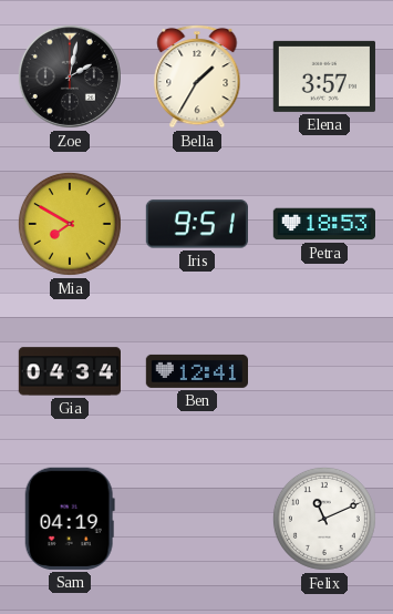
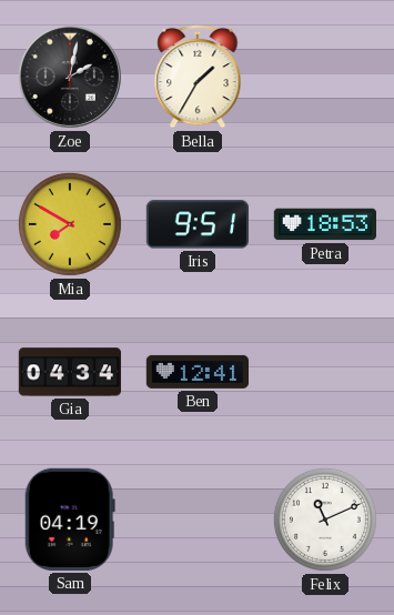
Elena: 3:57 -> none
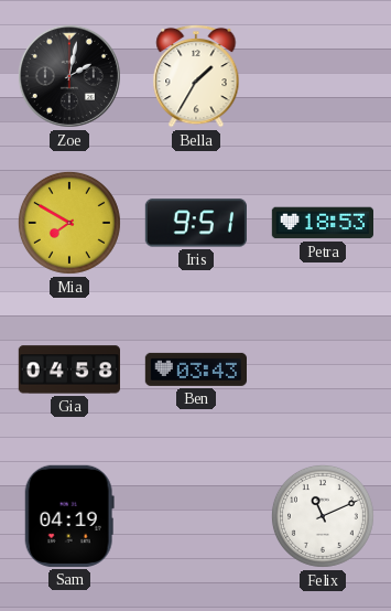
Gia: 04:34 -> 04:58
Ben: 12:41 -> 03:43
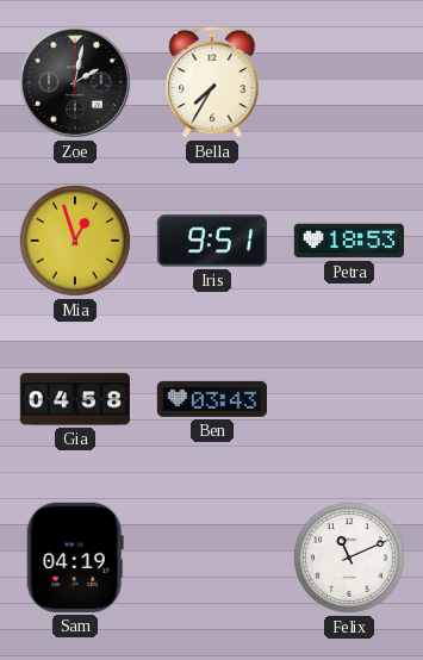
Bella: 1:35 -> 7:35
Mia: 7:50 -> 12:57
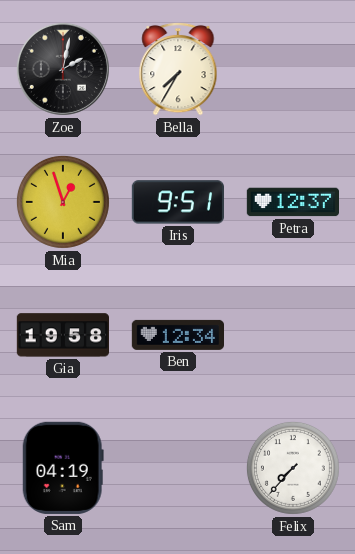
Petra: 18:53 -> 12:37
Gia: 04:58 -> 19:58
Ben: 03:43 -> 12:34
Felix: 11:11 -> 7:37
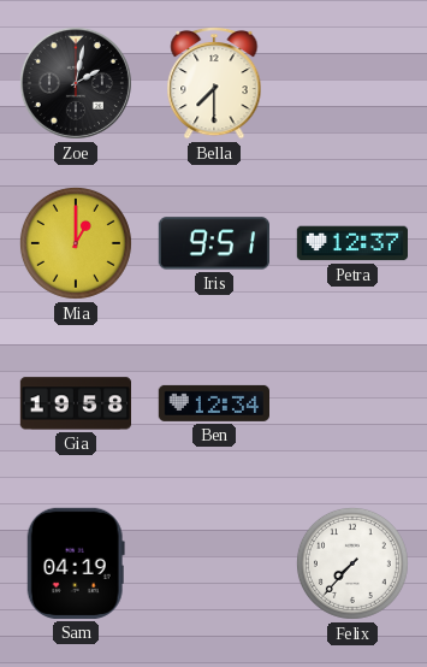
Bella: 7:35 -> 7:30
Mia: 12:57 -> 1:00
